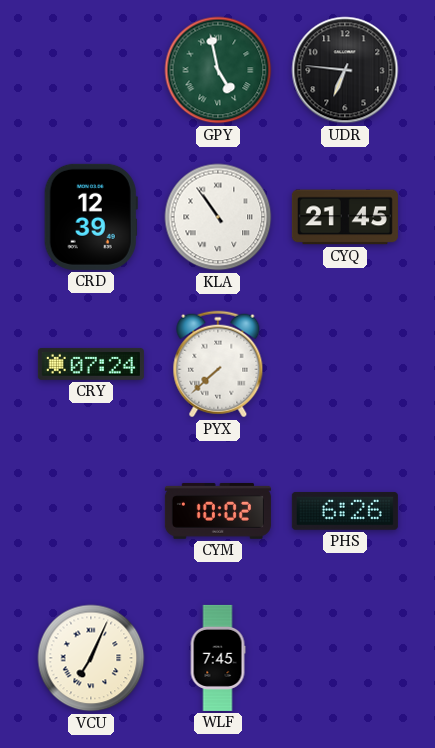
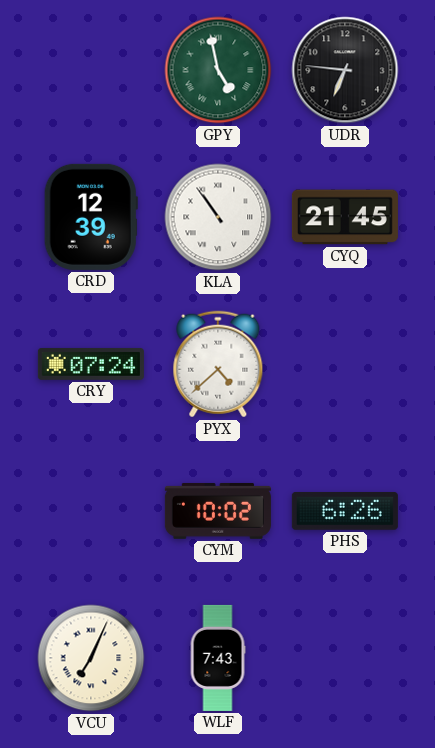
PYX: 7:38 -> 4:38
WLF: 7:45 -> 7:43
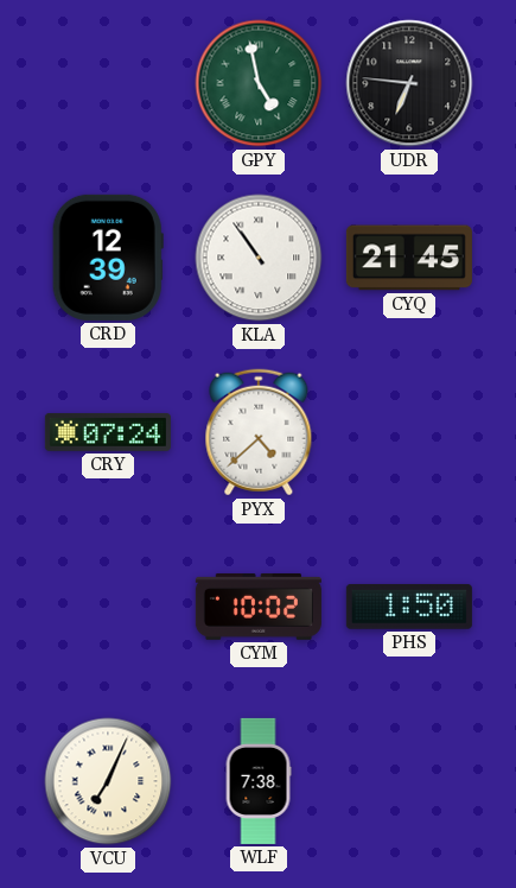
PHS: 6:26 -> 1:50
WLF: 7:43 -> 7:38
